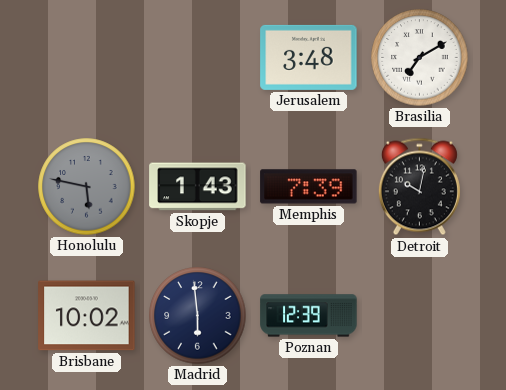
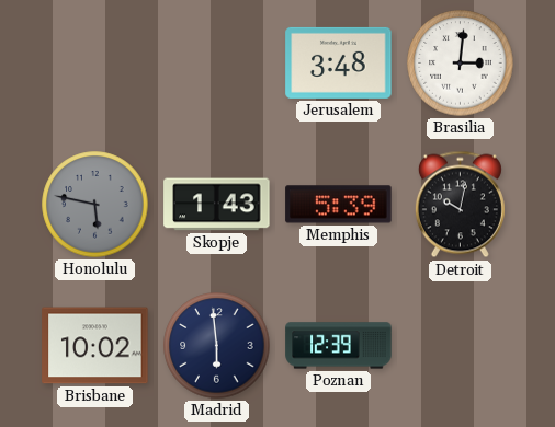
Brasilia: 7:10 -> 3:01
Memphis: 7:39 -> 5:39
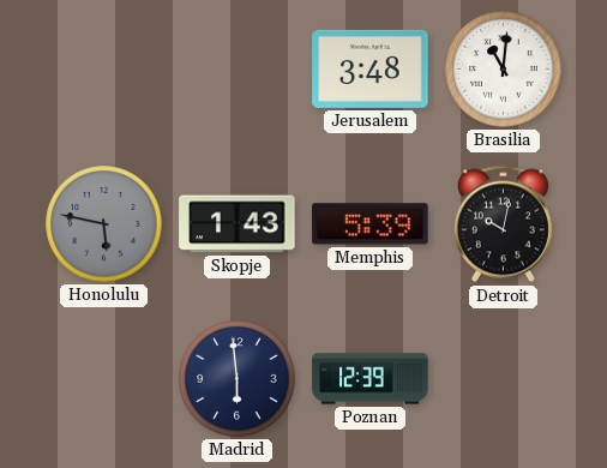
Brasilia: 3:01 -> 11:01
Brisbane: 10:02 -> none
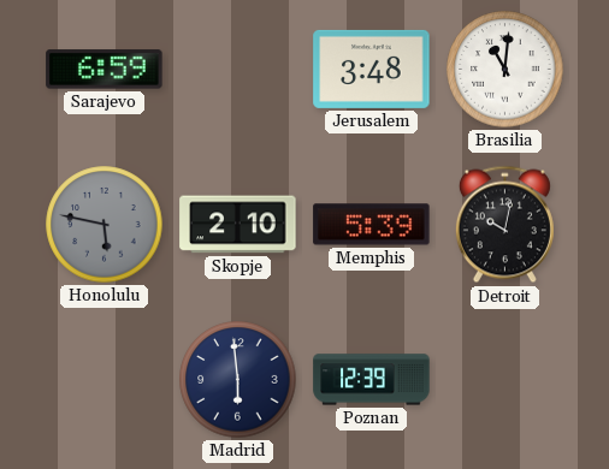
Sarajevo: none -> 6:59
Skopje: 1:43 -> 2:10
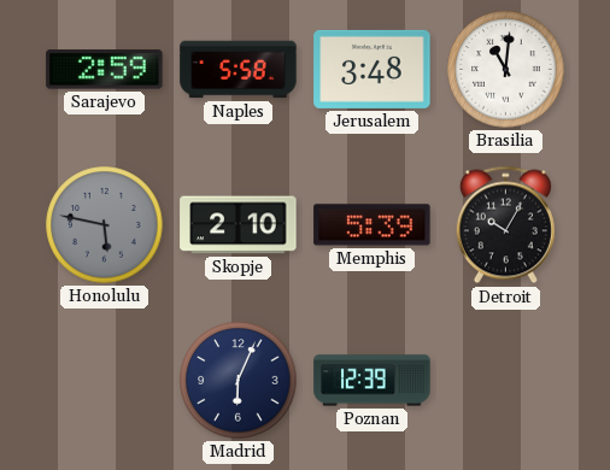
Sarajevo: 6:59 -> 2:59
Naples: none -> 5:58
Detroit: 10:02 -> 10:05
Madrid: 5:59 -> 6:04
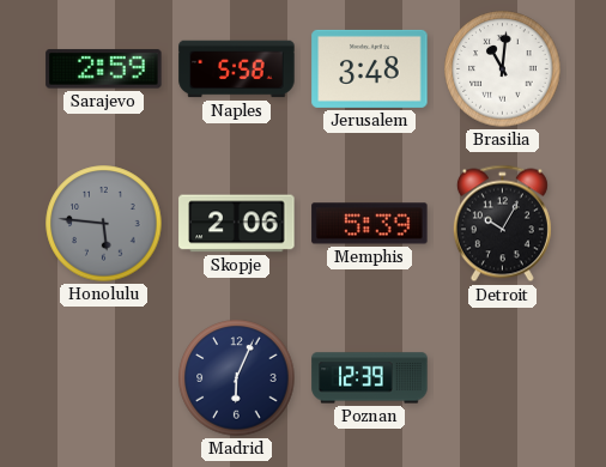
Honolulu: 5:47 -> 5:46
Skopje: 2:10 -> 2:06
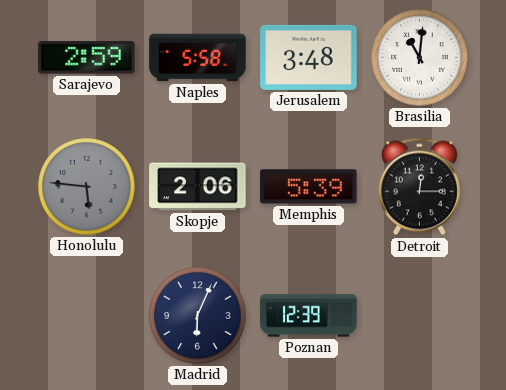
Detroit: 10:05 -> 12:15
